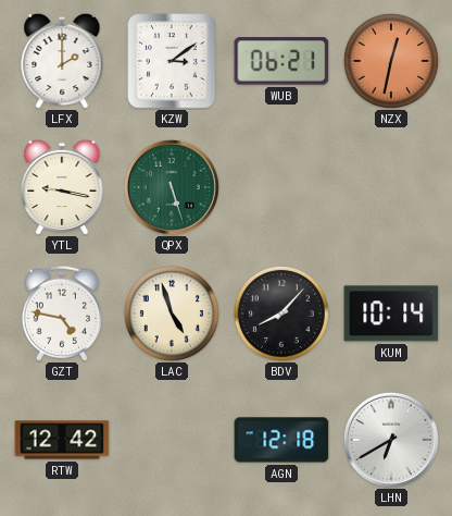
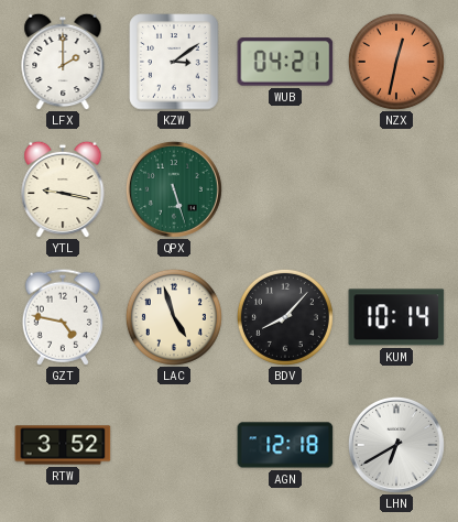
WUB: 06:21 -> 04:21
RTW: 12:42 -> 3:52
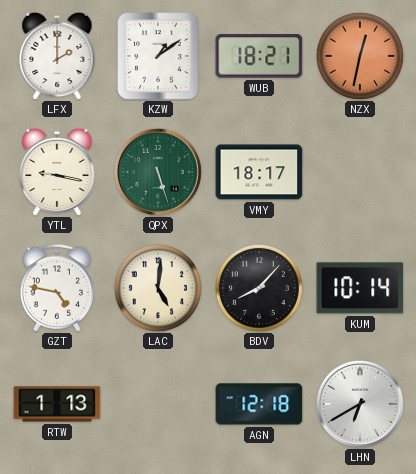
KZW: 3:09 -> 1:09
WUB: 04:21 -> 18:21
VMY: none -> 18:17
LAC: 4:57 -> 5:01
RTW: 3:52 -> 1:13
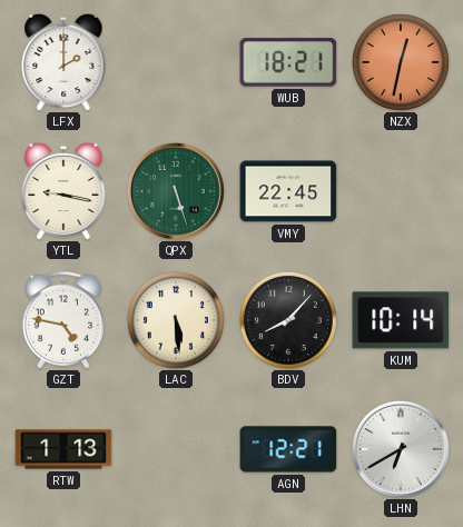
KZW: 1:09 -> none
VMY: 18:17 -> 22:45
LAC: 5:01 -> 5:29
AGN: 12:18 -> 12:21
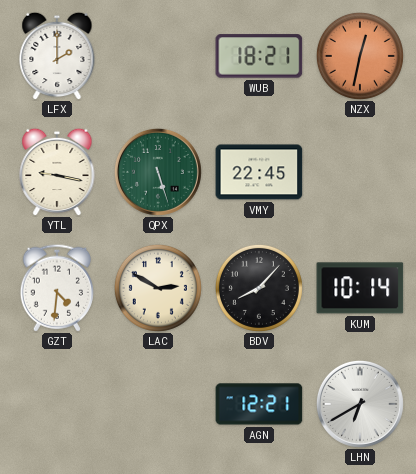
GZT: 4:47 -> 4:31
LAC: 5:29 -> 2:50
RTW: 1:13 -> none
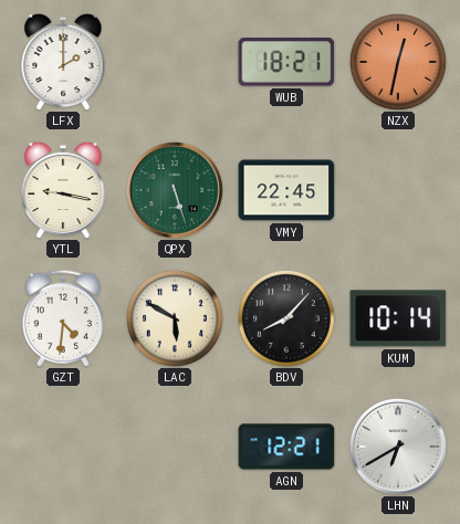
LAC: 2:50 -> 5:50
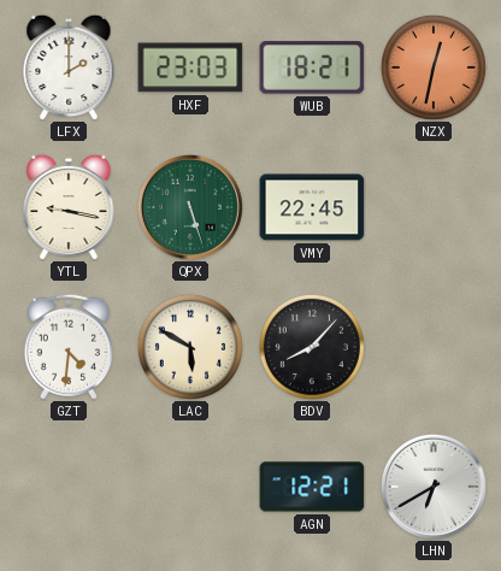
HXF: none -> 23:03
KUM: 10:14 -> none
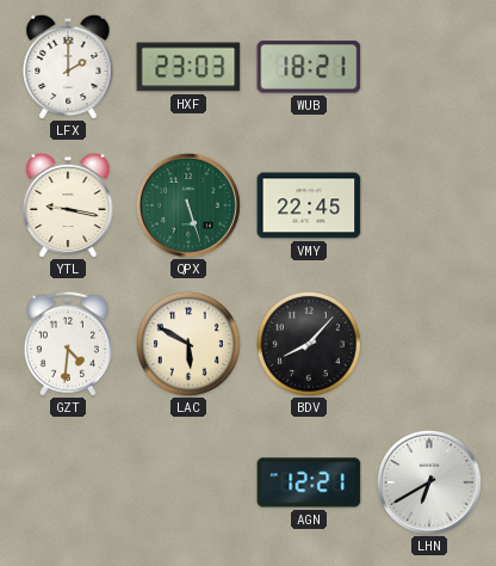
NZX: 12:32 -> none
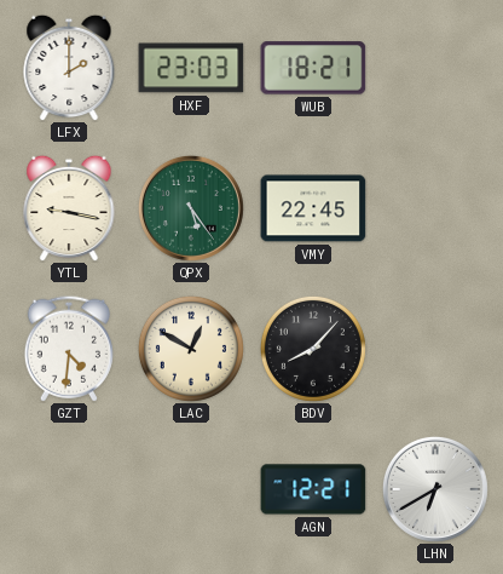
QPX: 5:27 -> 5:24
LAC: 5:50 -> 12:50
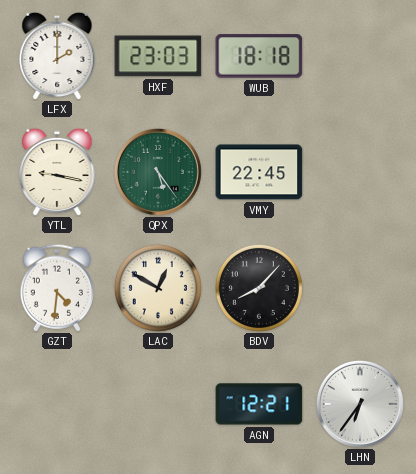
WUB: 18:21 -> 18:18
LHN: 6:40 -> 6:36
